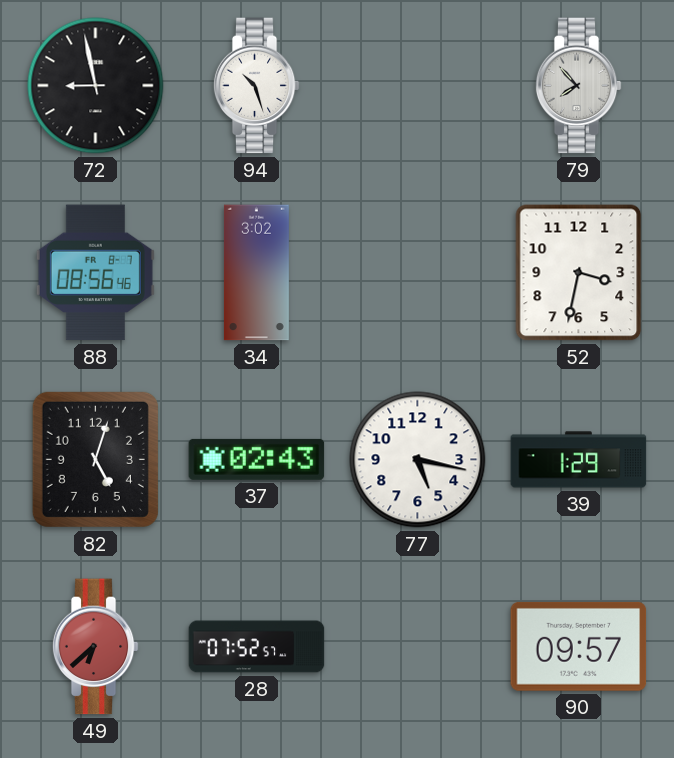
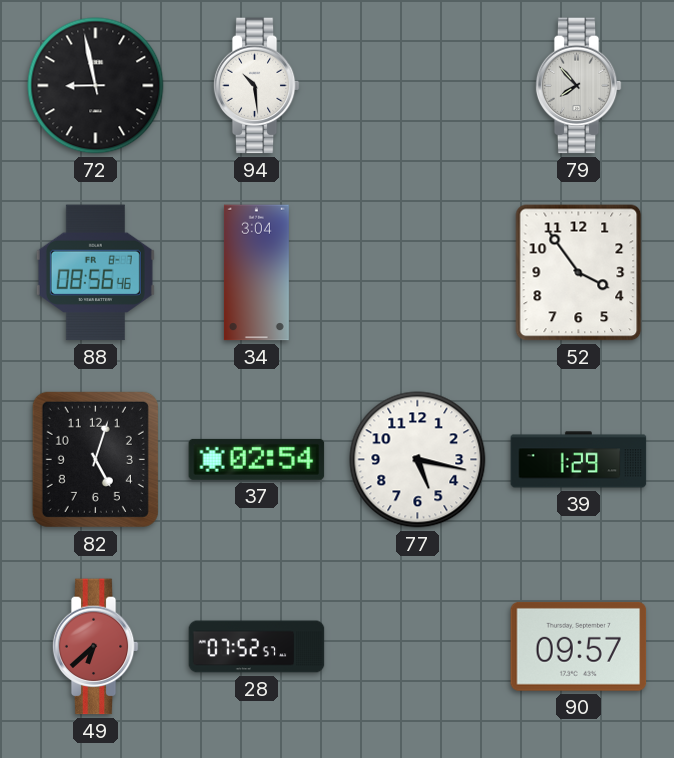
94: 10:27 -> 10:29
34: 3:02 -> 3:04
52: 3:32 -> 3:54
37: 02:43 -> 02:54
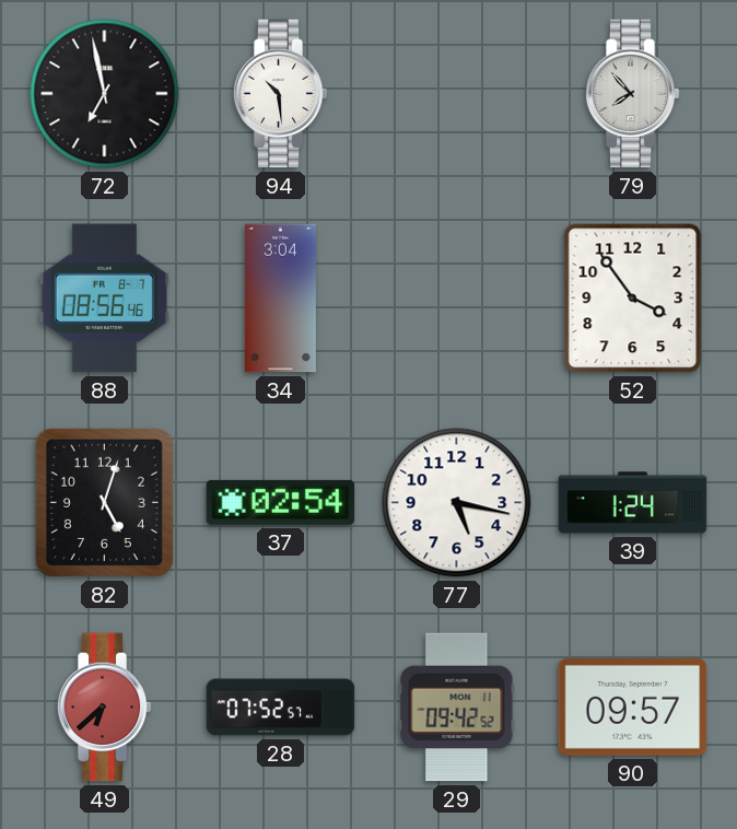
72: 8:58 -> 6:58
39: 1:29 -> 1:24
29: none -> 09:42
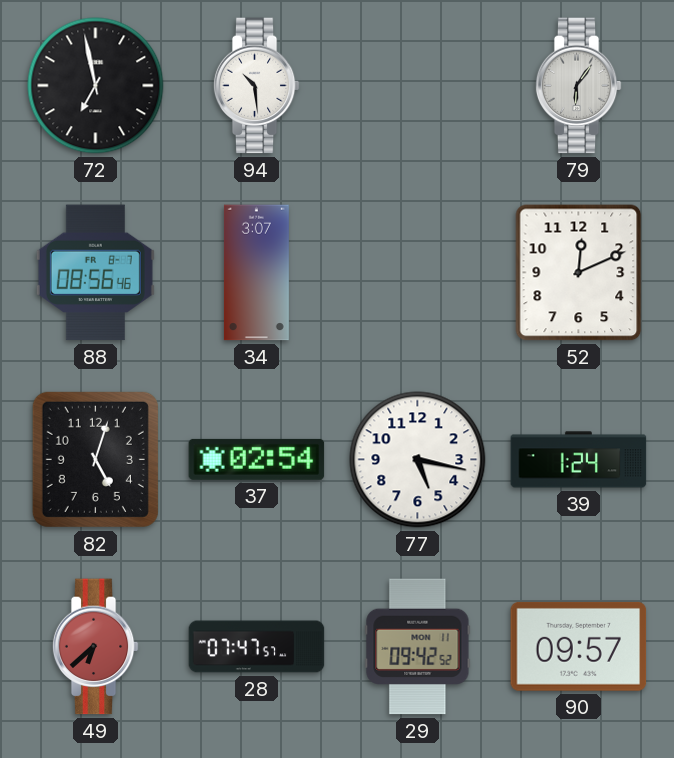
79: 7:53 -> 6:06
34: 3:04 -> 3:07
52: 3:54 -> 12:11
28: 07:52 -> 07:47
